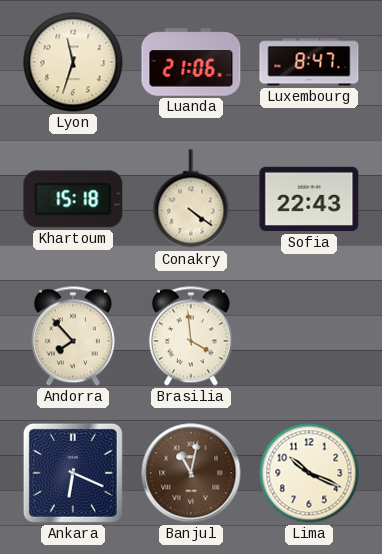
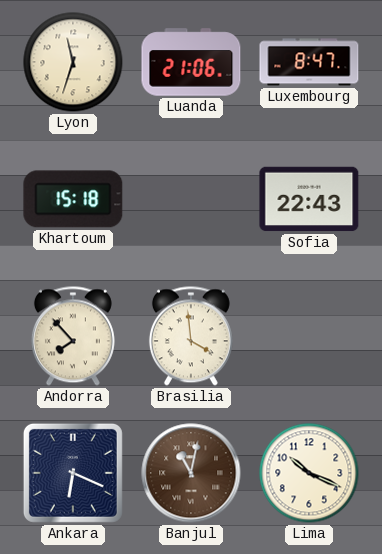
Conakry: 4:21 -> none
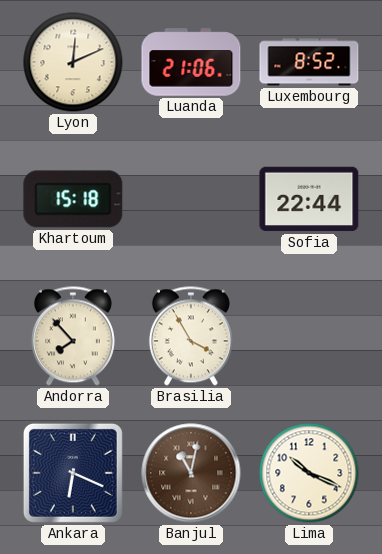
Lyon: 11:33 -> 12:11
Luxembourg: 8:47 -> 8:52
Sofia: 22:43 -> 22:44
Brasilia: 3:59 -> 3:55
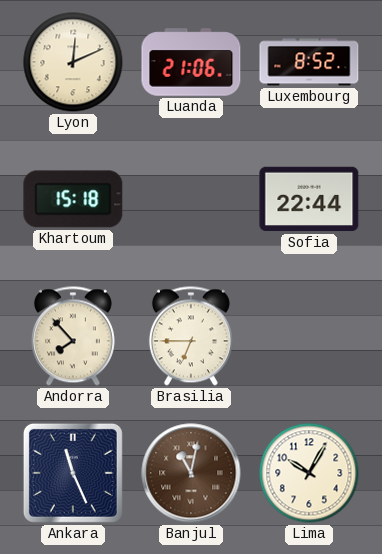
Brasilia: 3:55 -> 6:45
Ankara: 6:19 -> 11:26
Lima: 10:19 -> 10:05
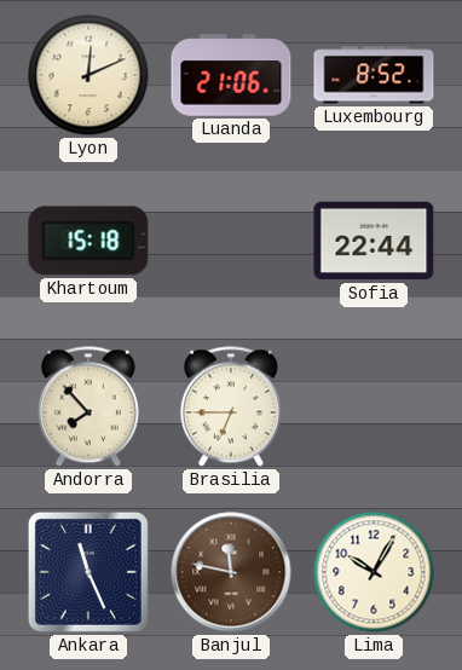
Banjul: 11:02 -> 11:47
